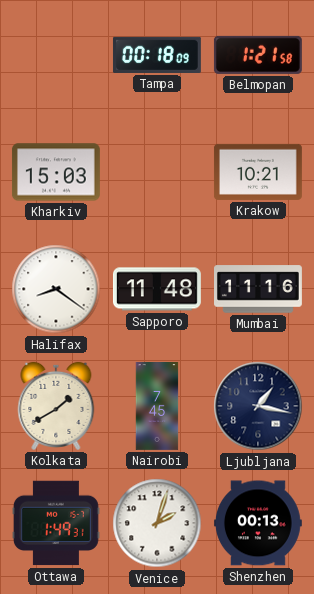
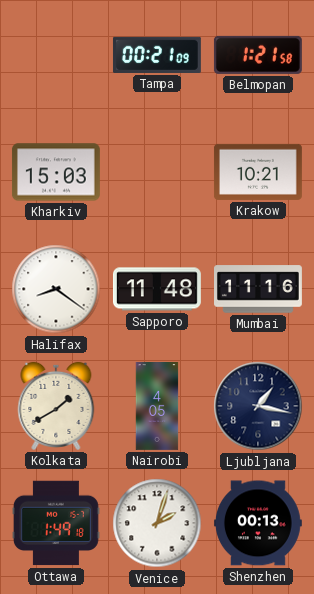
Tampa: 00:18 -> 00:21
Nairobi: 7:45 -> 4:05
Ottawa: 1:49:31 -> 1:49:18
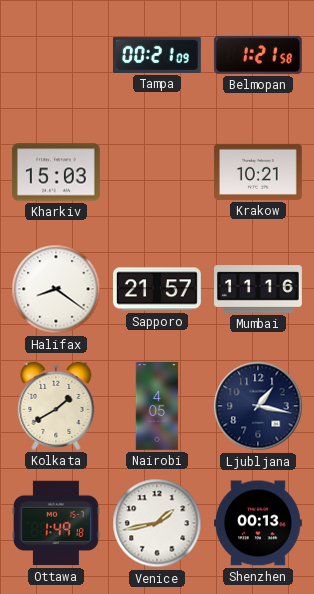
Sapporo: 11:48 -> 21:57
Venice: 2:03 -> 1:43
